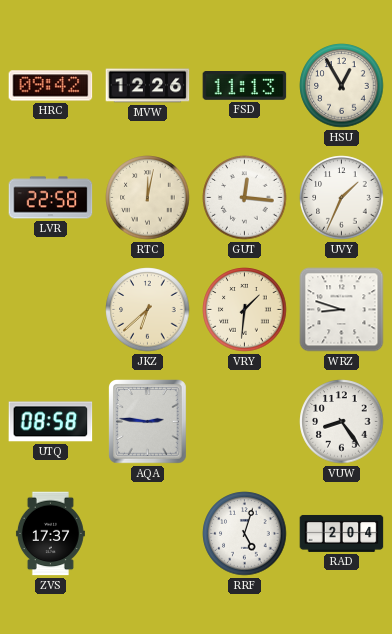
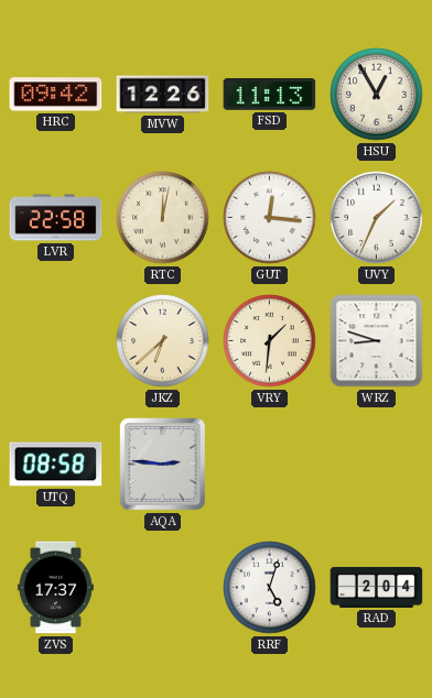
VUW: 8:24 -> none
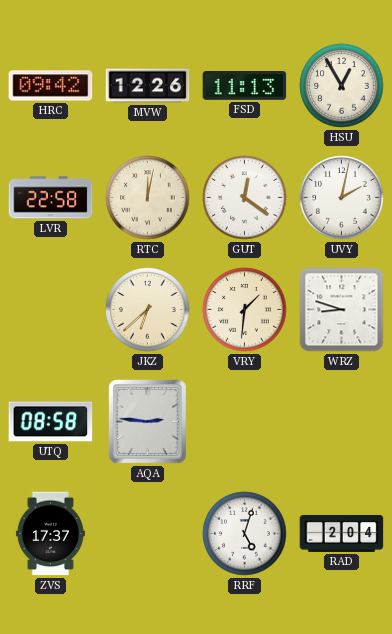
GUT: 12:16 -> 12:21
UVY: 1:34 -> 2:02
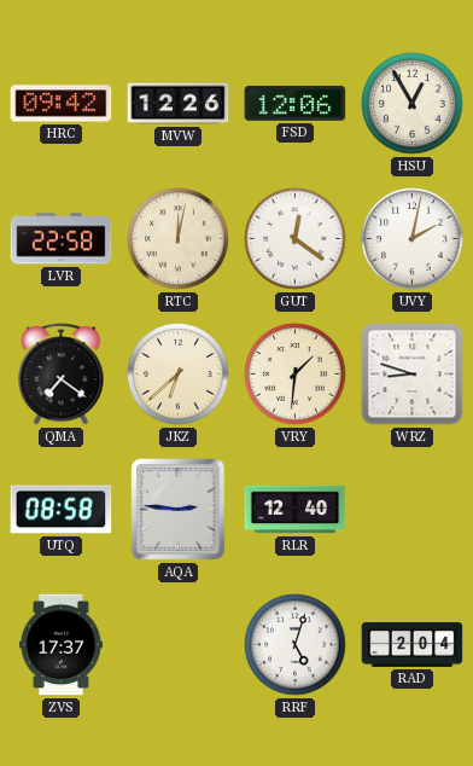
FSD: 11:13 -> 12:06
QMA: none -> 7:21
RLR: none -> 12:40
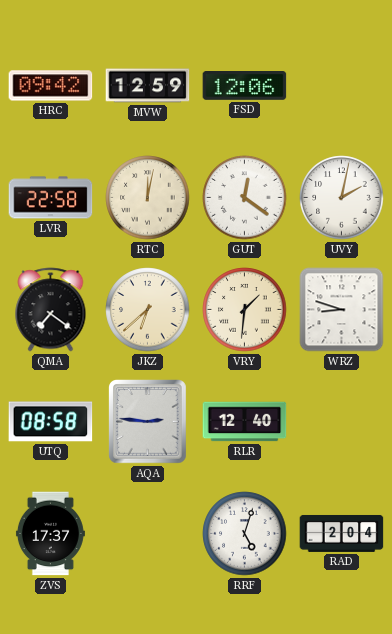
MVW: 12:26 -> 12:59
HSU: 12:55 -> none
